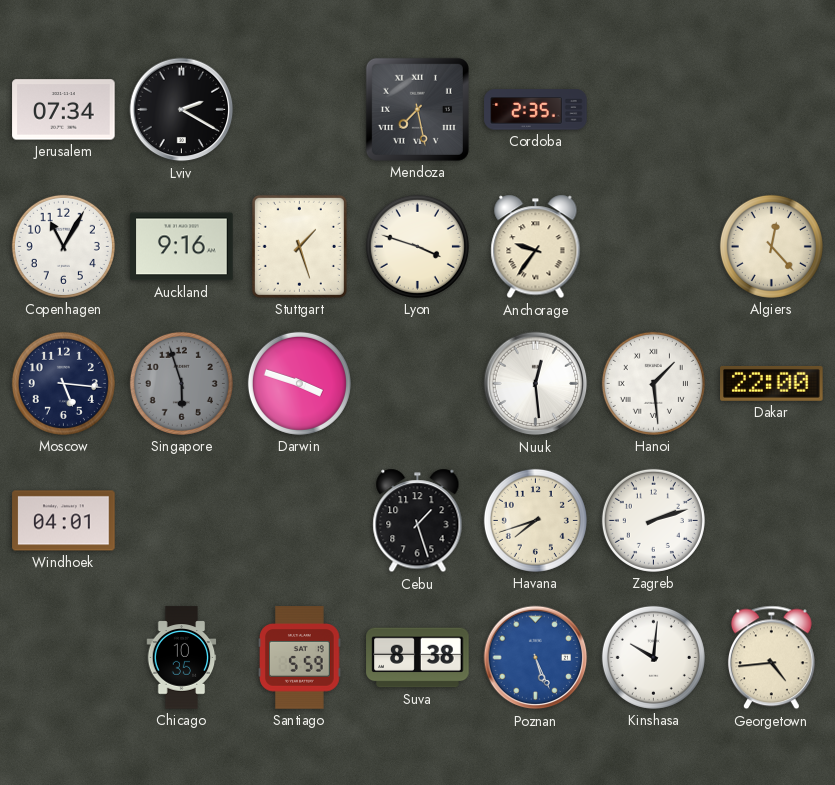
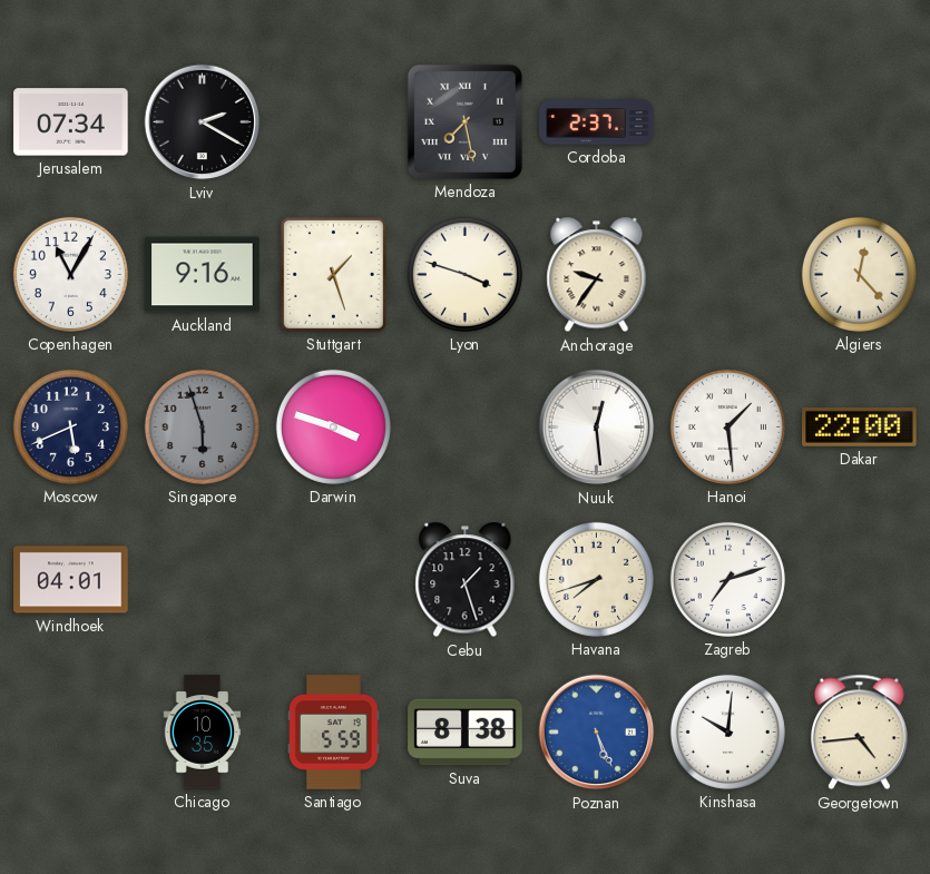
Cordoba: 2:35 -> 2:37
Moscow: 5:16 -> 5:41
Zagreb: 2:12 -> 7:12
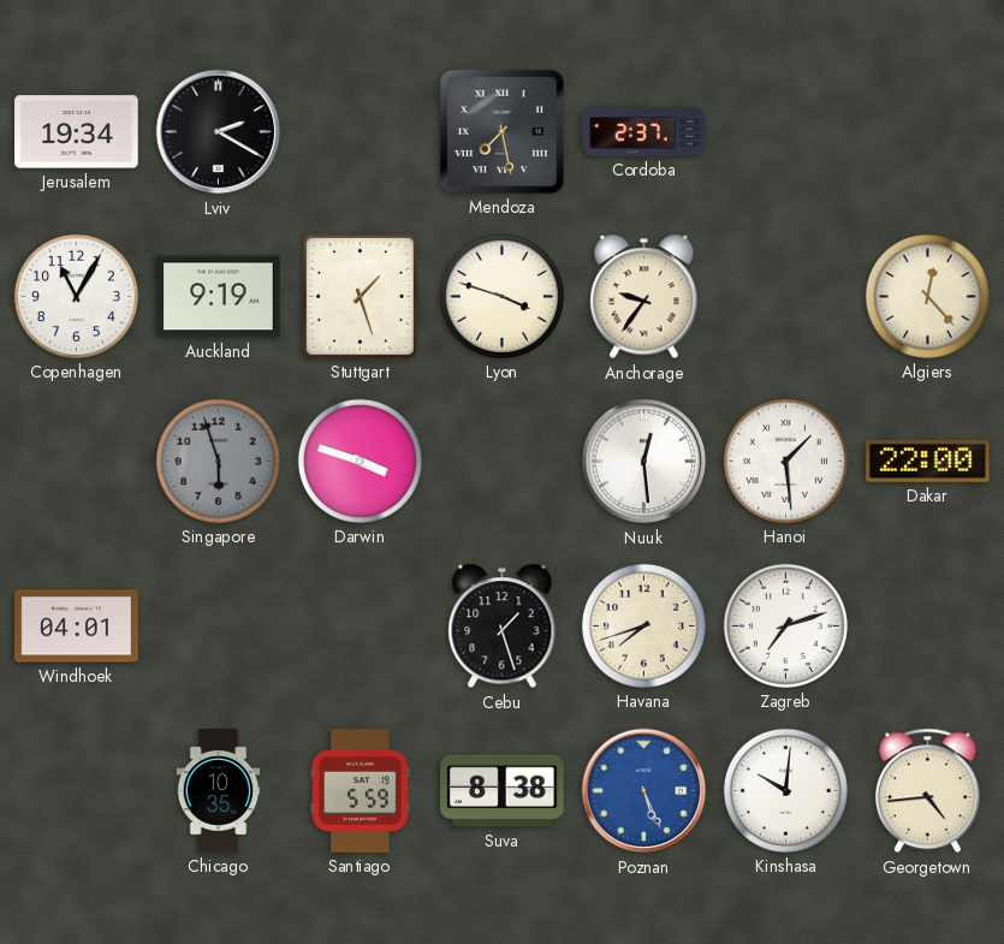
Jerusalem: 07:34 -> 19:34
Auckland: 9:16 -> 9:19
Moscow: 5:41 -> none
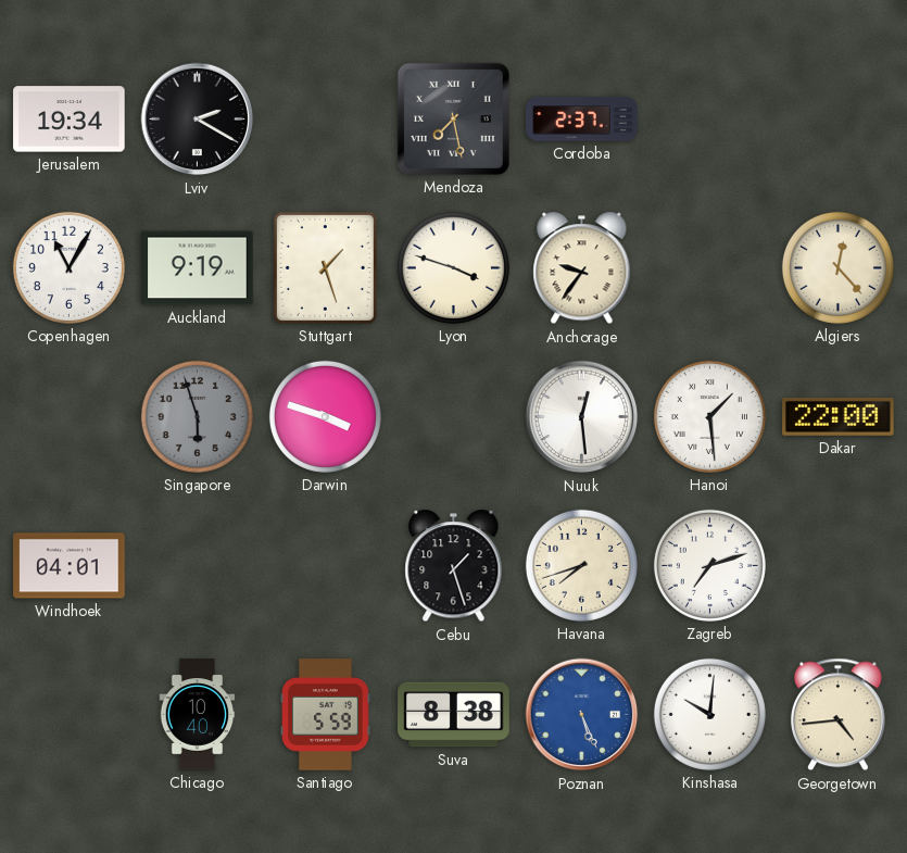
Chicago: 10:35 -> 10:40
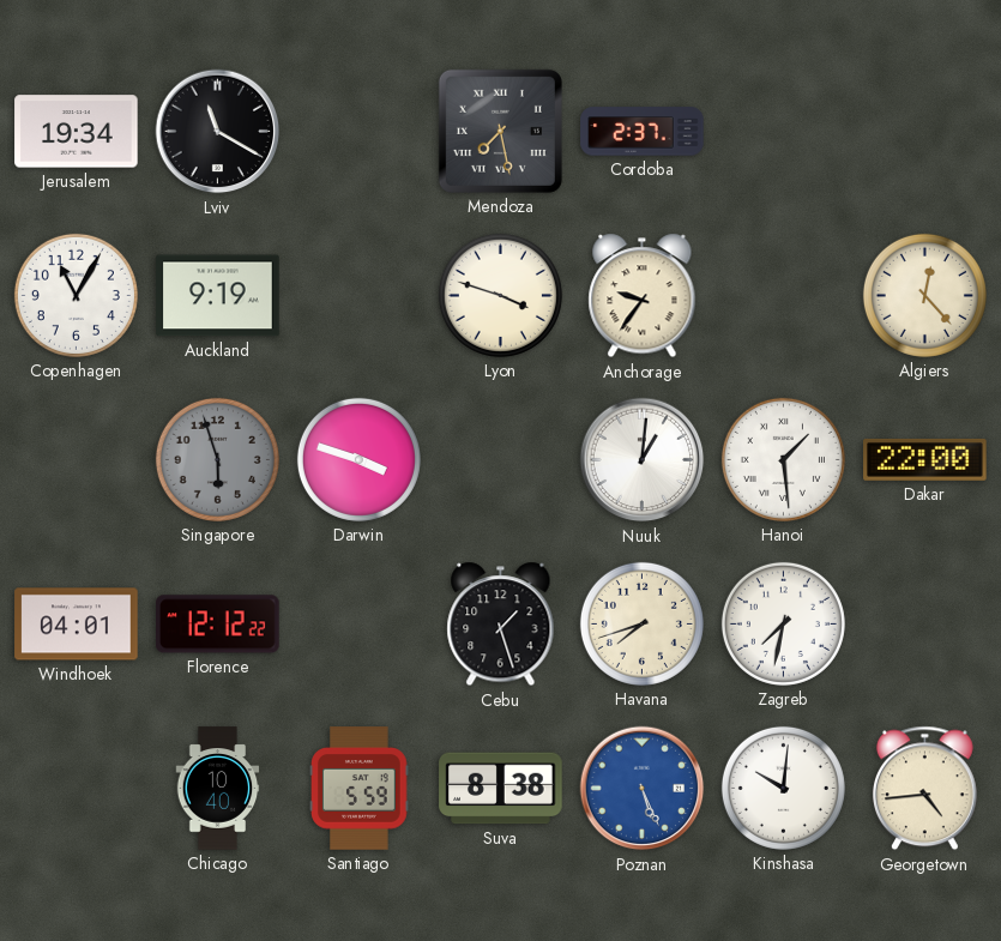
Lviv: 2:20 -> 11:20
Stuttgart: 1:27 -> none
Nuuk: 12:29 -> 1:01
Florence: none -> 12:12
Zagreb: 7:12 -> 7:32
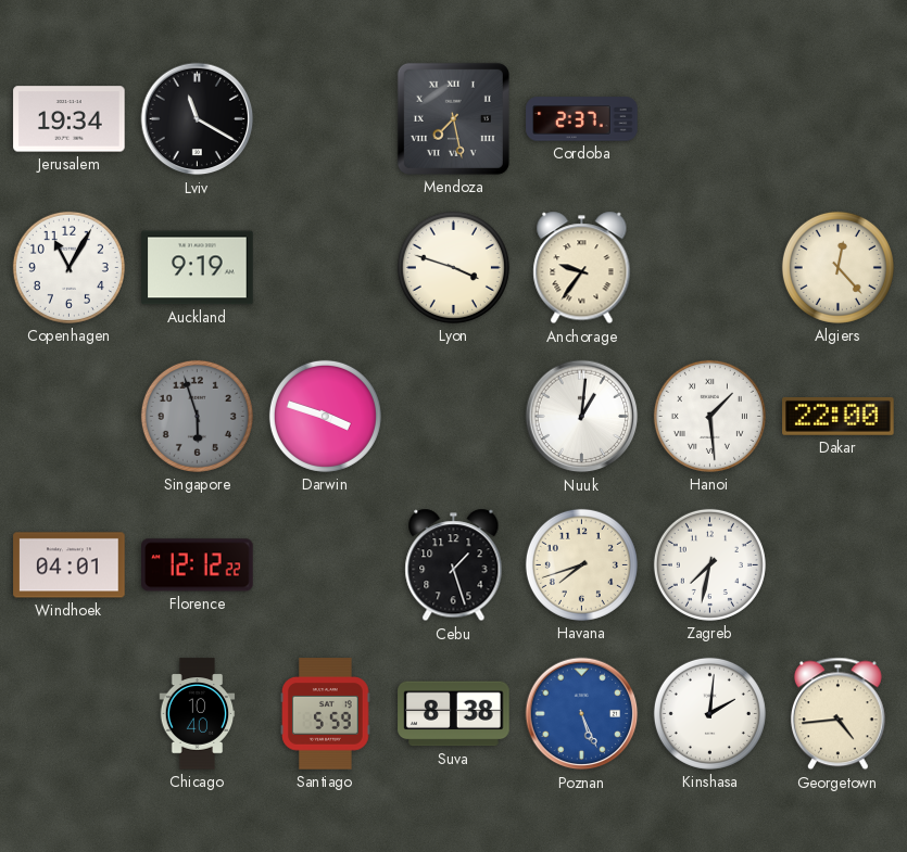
Kinshasa: 10:01 -> 2:01
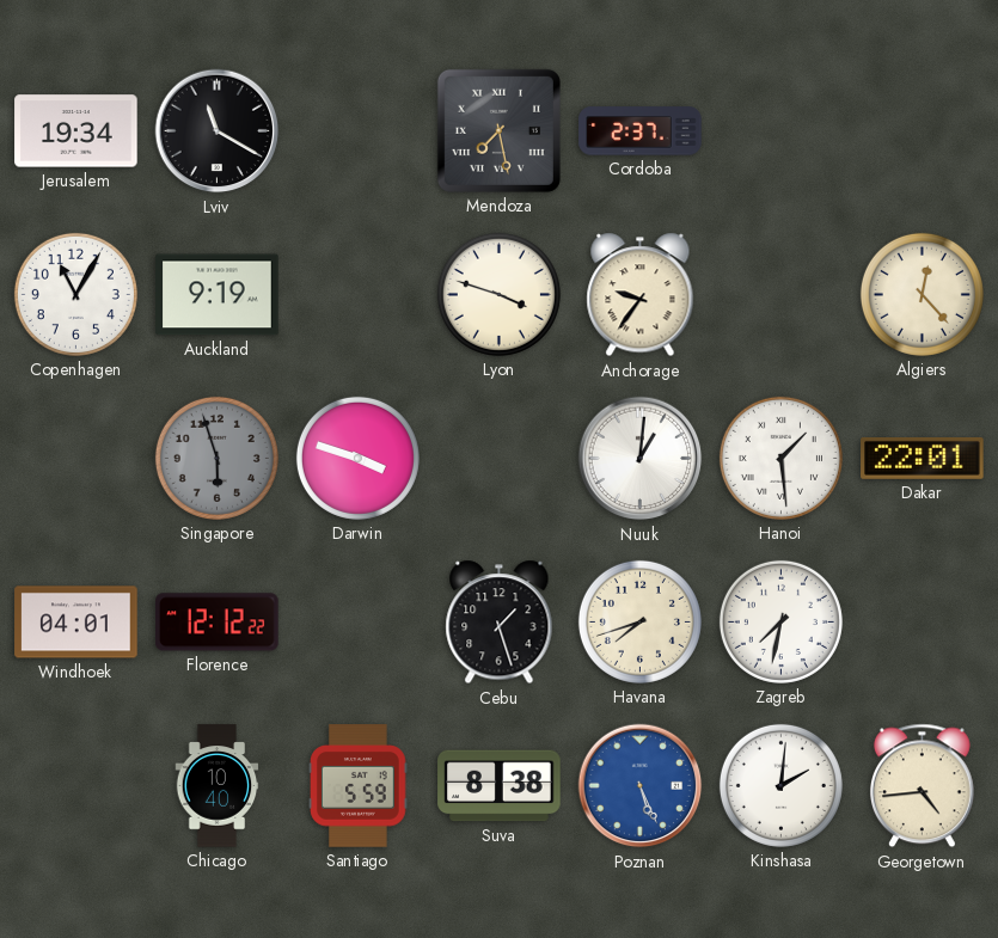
Dakar: 22:00 -> 22:01
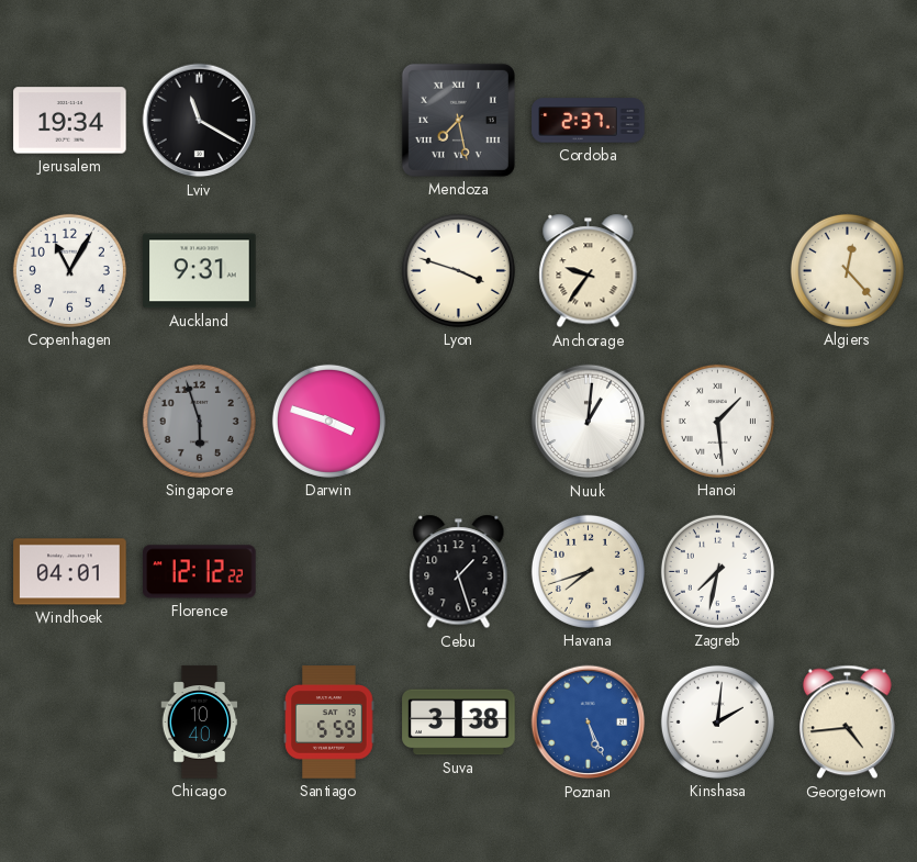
Auckland: 9:19 -> 9:31
Dakar: 22:01 -> none
Suva: 8:38 -> 3:38
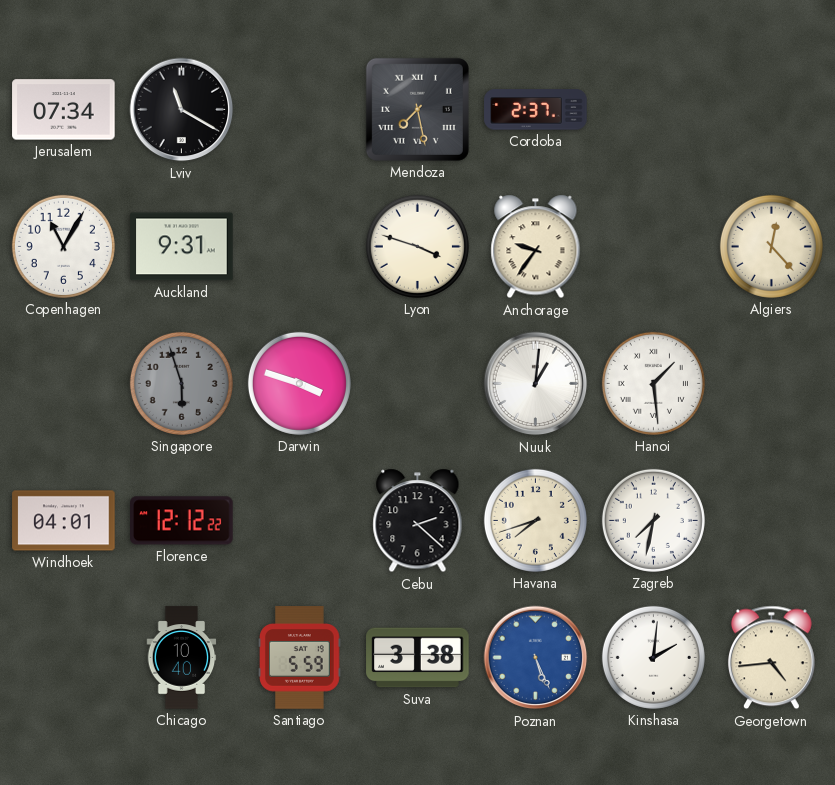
Jerusalem: 19:34 -> 07:34
Cebu: 1:27 -> 2:22
